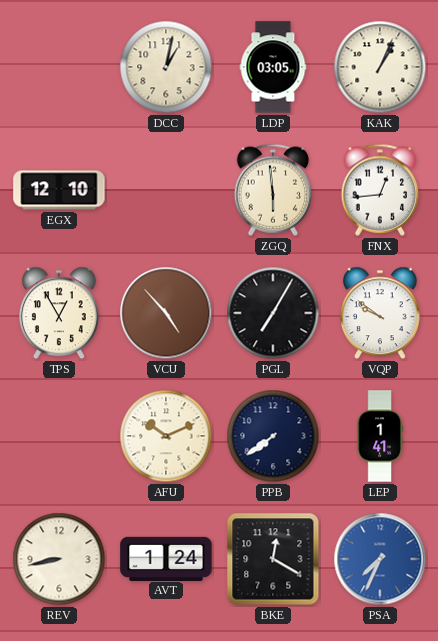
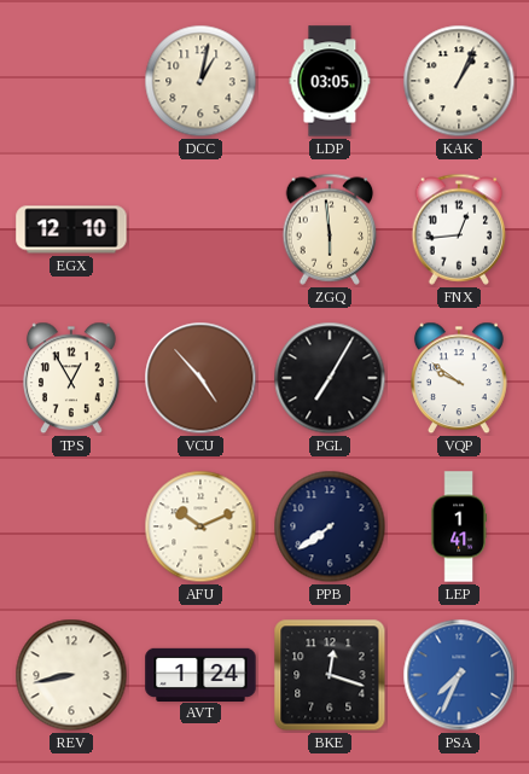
BKE: 12:20 -> 12:18
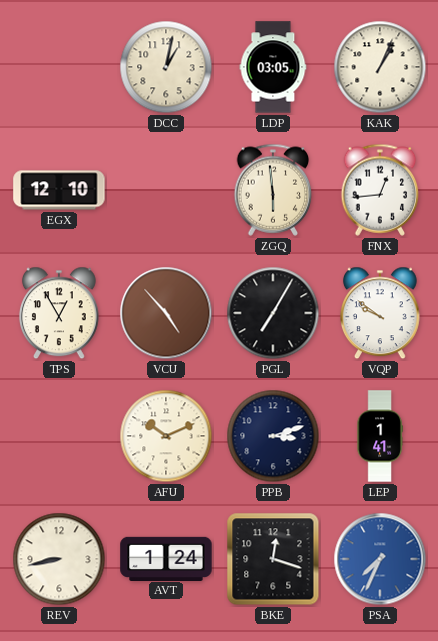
PPB: 7:39 -> 3:12
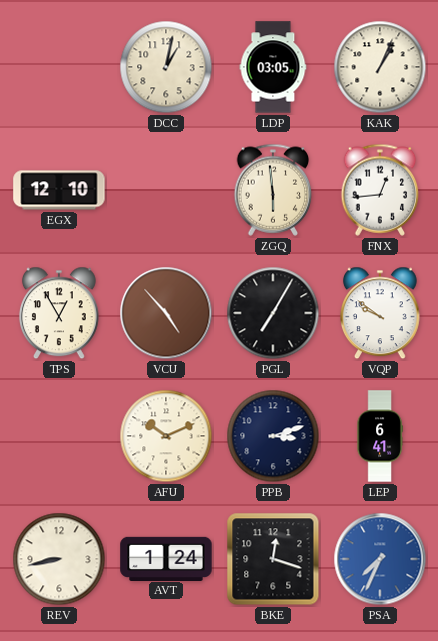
LEP: 1:41 -> 6:41
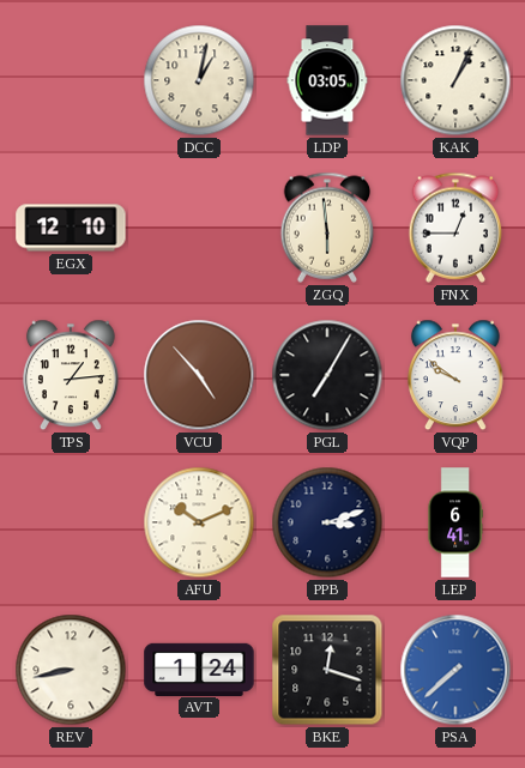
FNX: 12:44 -> 12:45
TPS: 12:55 -> 1:14
PSA: 7:34 -> 7:38
